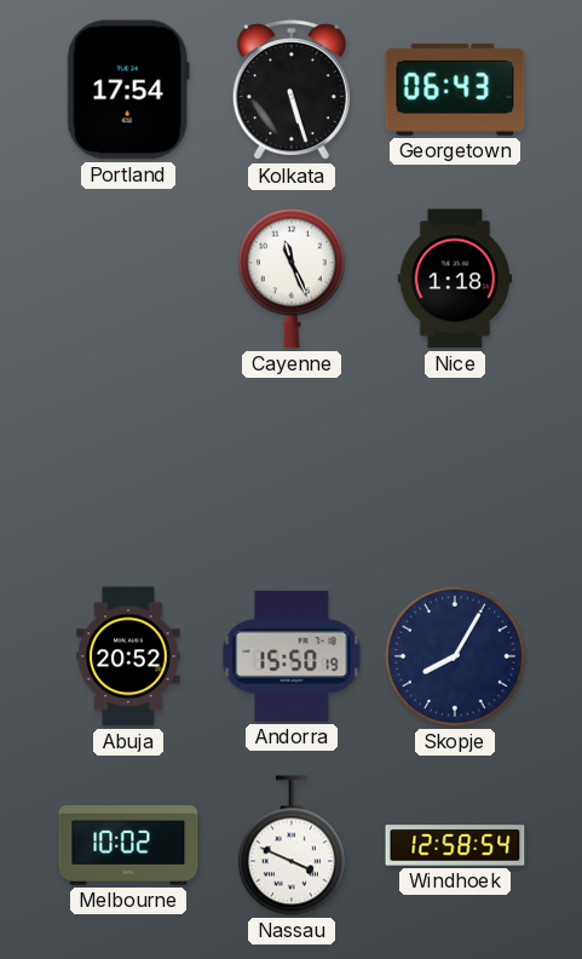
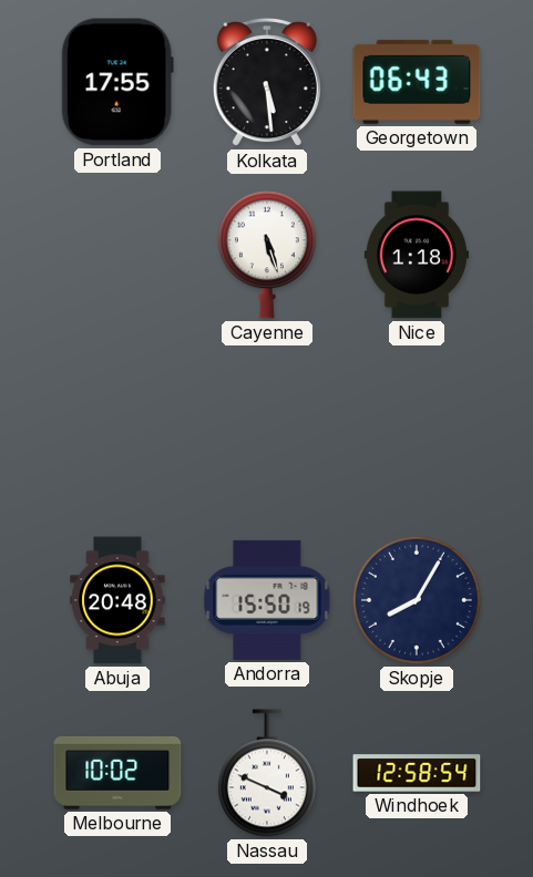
Portland: 17:54 -> 17:55
Kolkata: 5:27 -> 5:29
Cayenne: 11:26 -> 5:27
Abuja: 20:52 -> 20:48
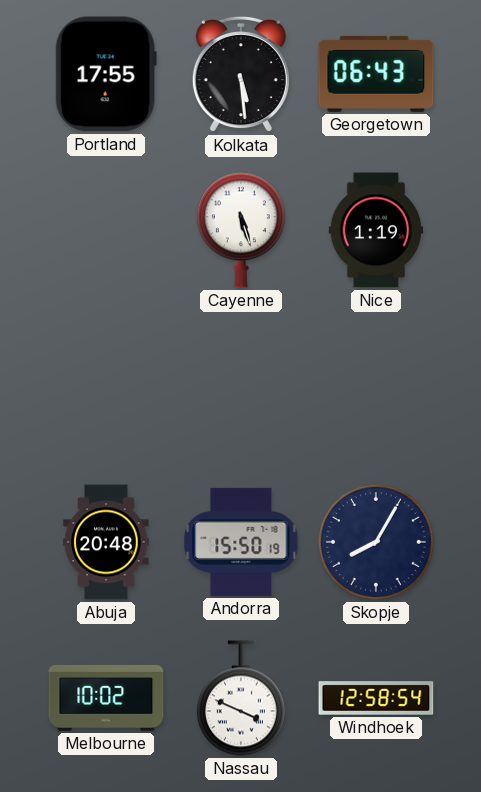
Nice: 1:18 -> 1:19
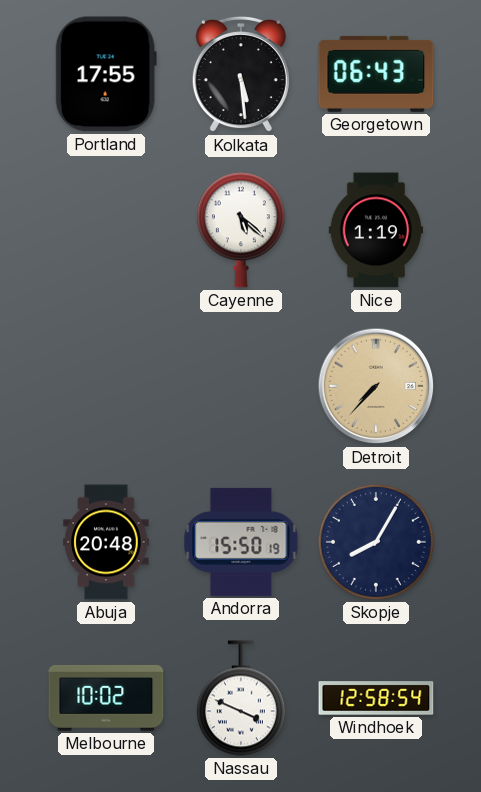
Cayenne: 5:27 -> 5:22
Detroit: none -> 7:37
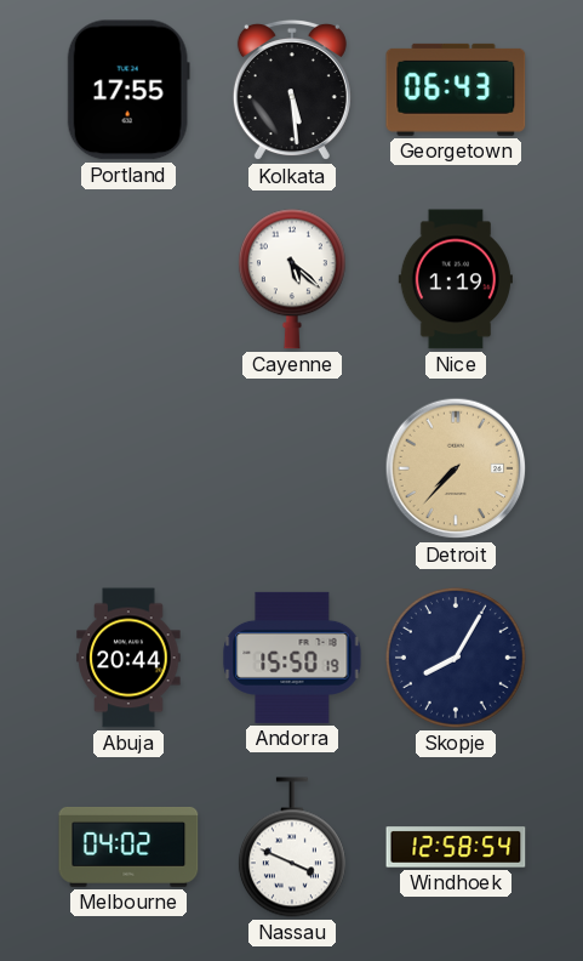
Abuja: 20:48 -> 20:44
Melbourne: 10:02 -> 04:02
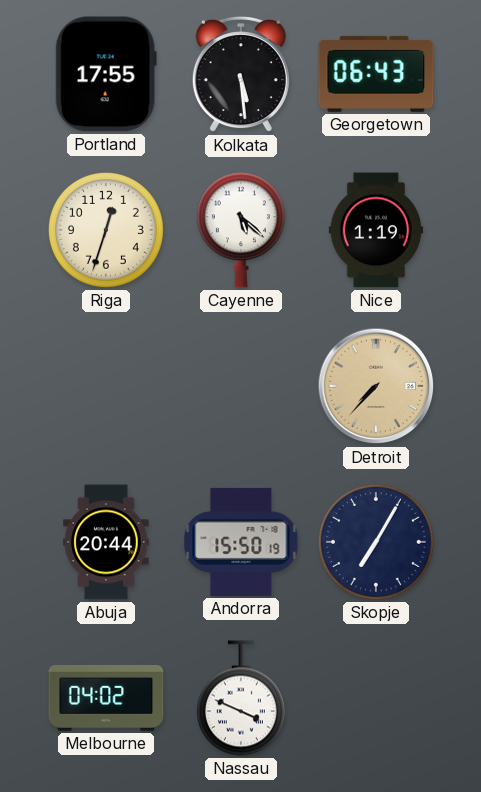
Riga: none -> 12:33
Skopje: 8:05 -> 7:05
Windhoek: 12:58 -> none
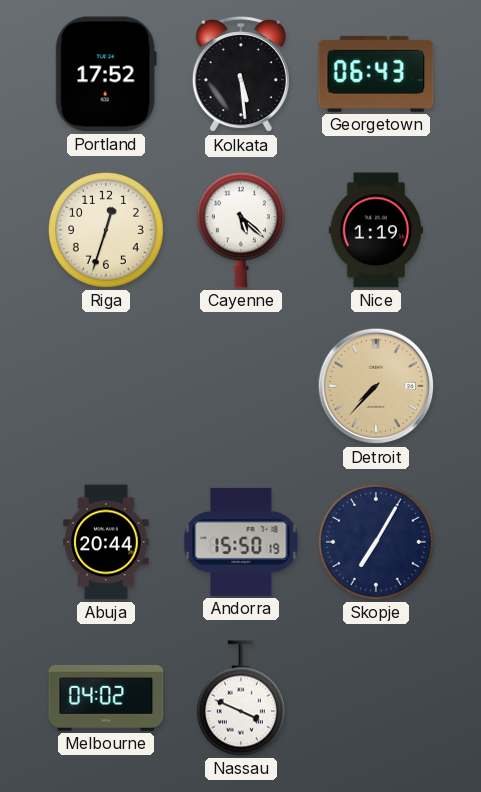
Portland: 17:55 -> 17:52
